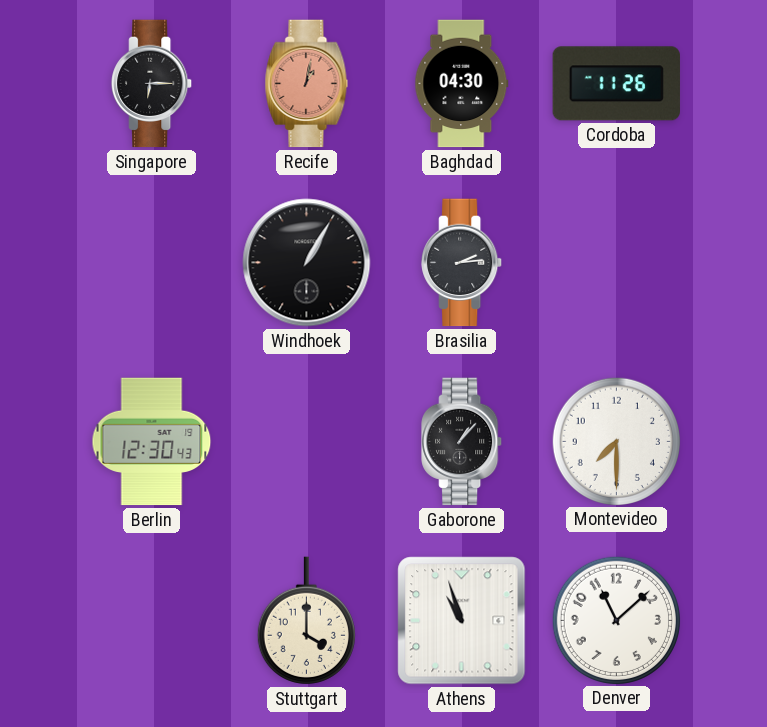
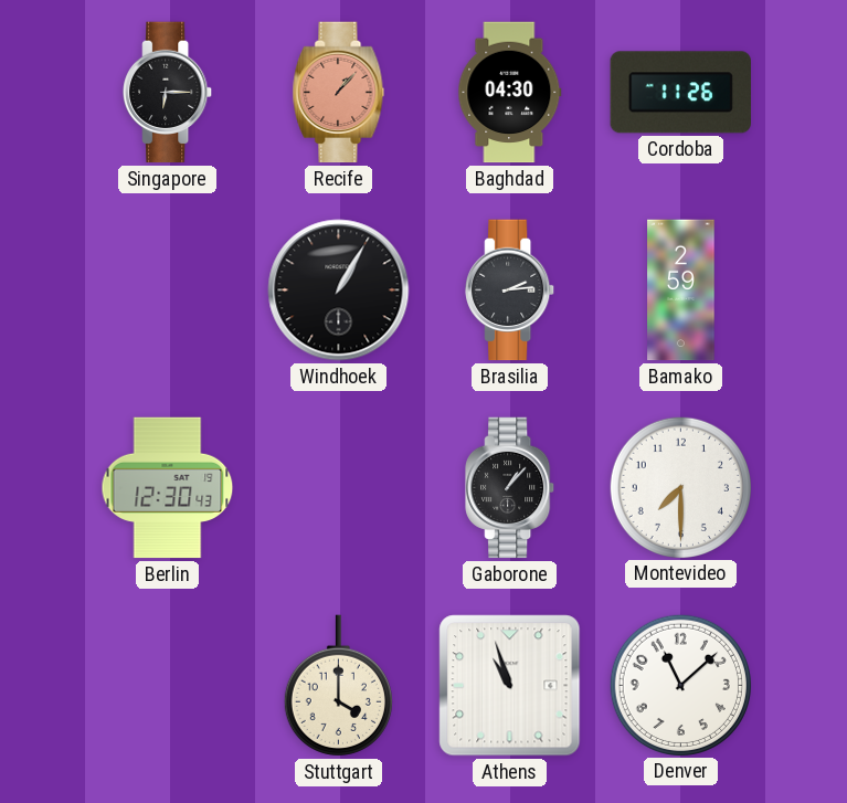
Recife: 1:02 -> 1:07
Bamako: none -> 2:59
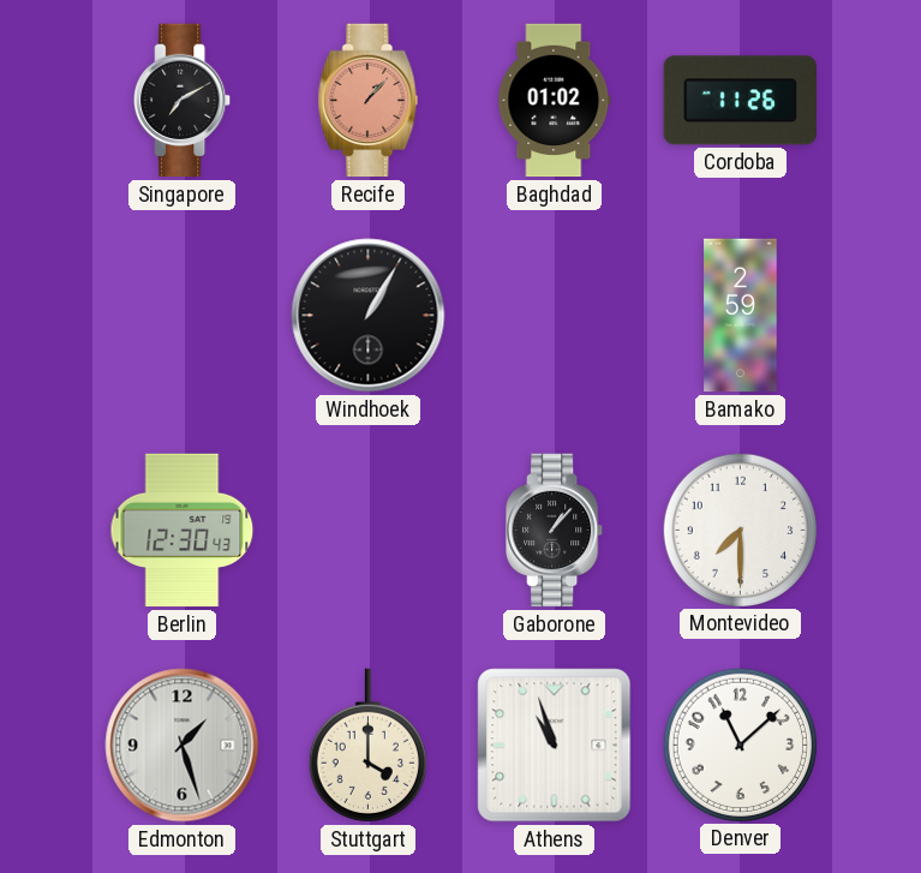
Singapore: 6:15 -> 7:10
Baghdad: 04:30 -> 01:02
Brasilia: 2:14 -> none
Edmonton: none -> 1:27
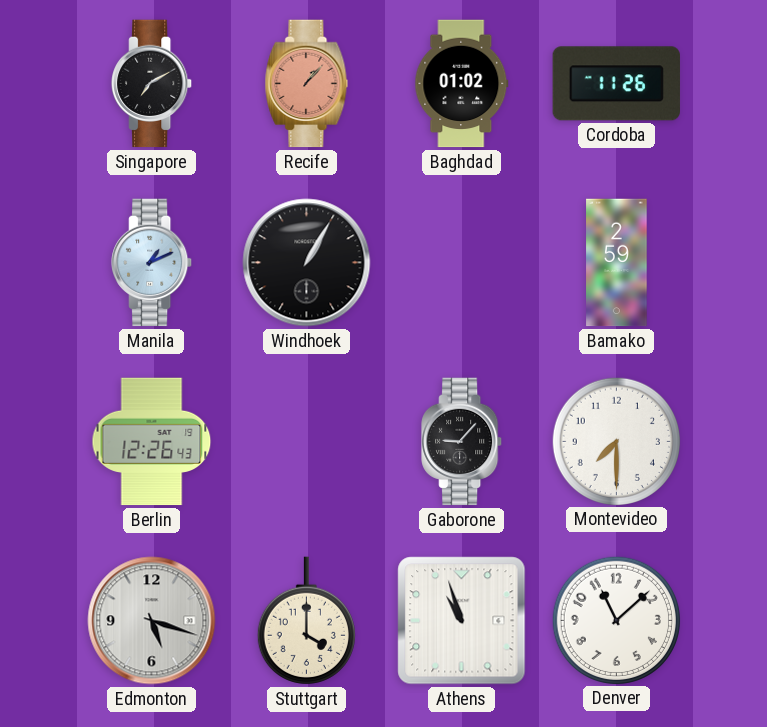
Manila: none -> 1:11
Berlin: 12:30 -> 12:26
Gaborone: 1:07 -> 9:07
Edmonton: 1:27 -> 5:18
